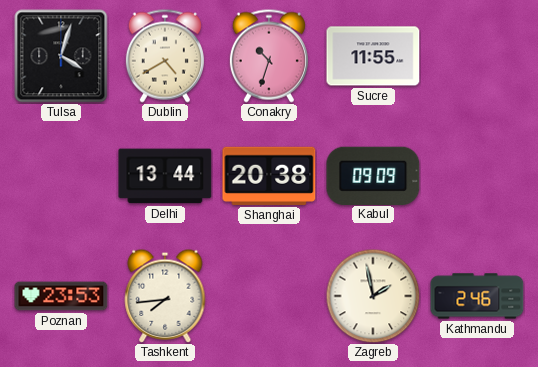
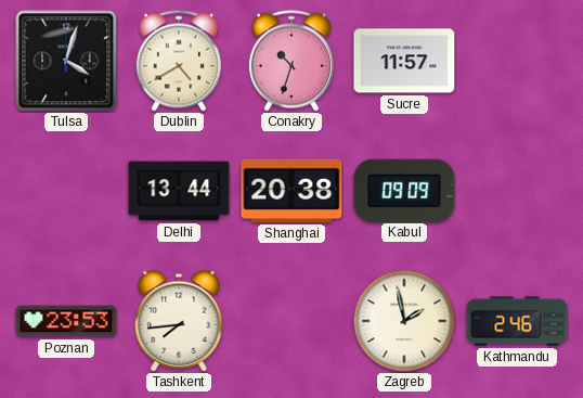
Sucre: 11:55 -> 11:57
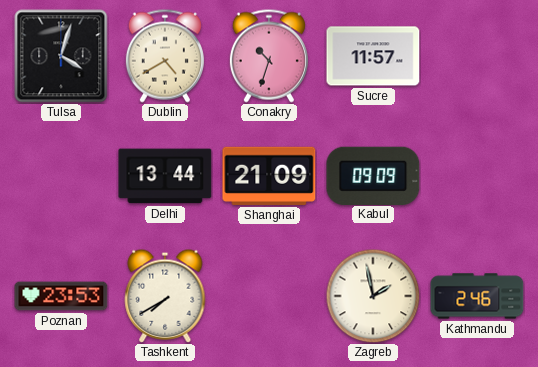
Shanghai: 20:38 -> 21:09
Tashkent: 7:44 -> 7:40
